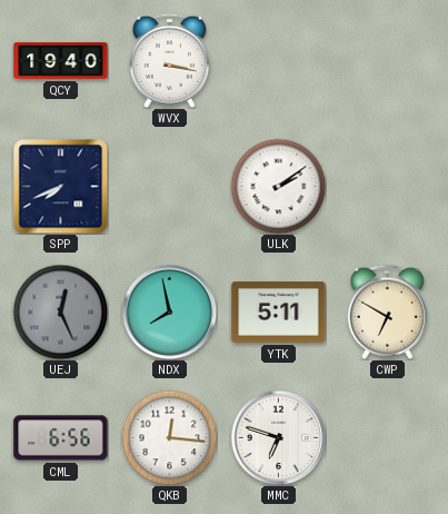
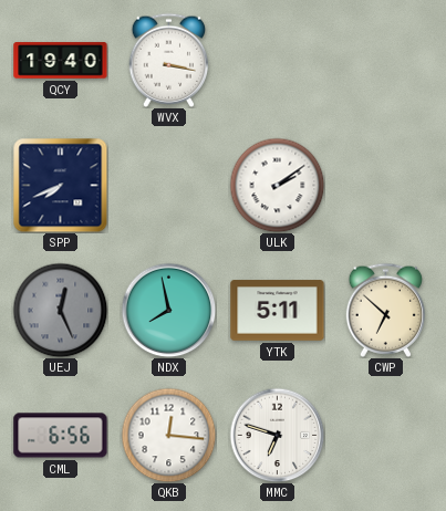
CWP: 6:50 -> 6:52
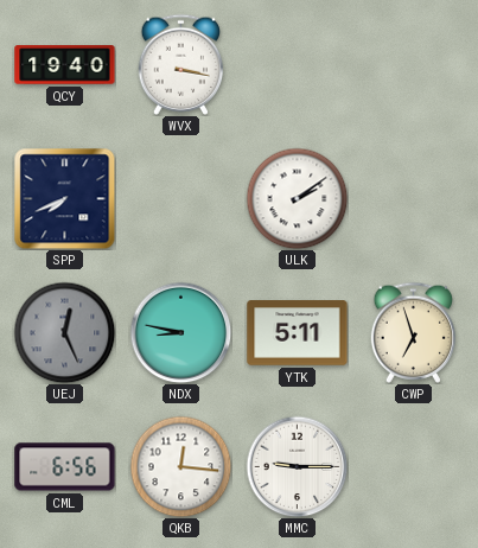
NDX: 7:58 -> 8:47
CWP: 6:52 -> 6:57
MMC: 6:48 -> 9:15
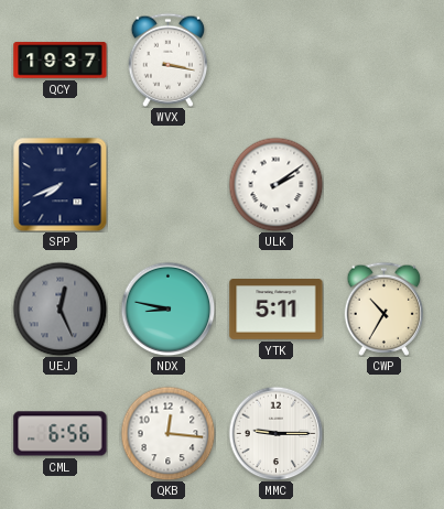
QCY: 19:40 -> 19:37
CWP: 6:57 -> 10:35
